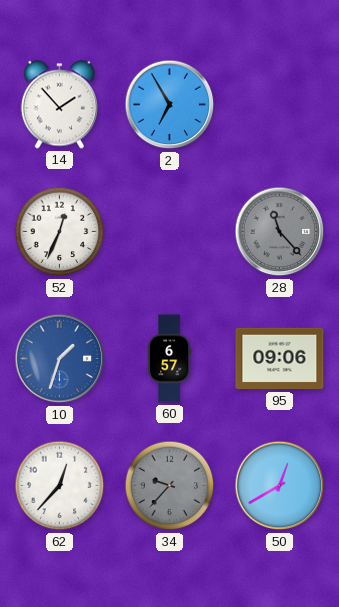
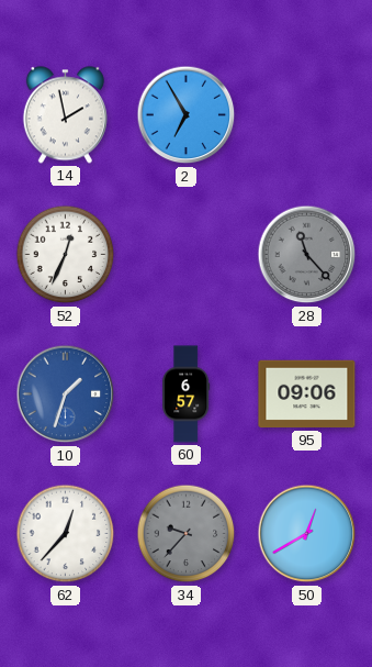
14: 1:53 -> 1:58
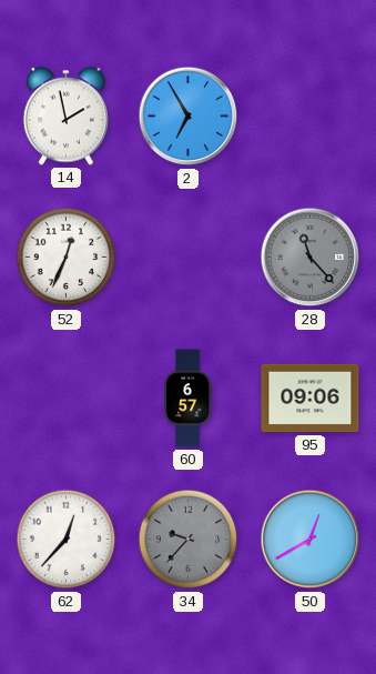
10: 1:33 -> none
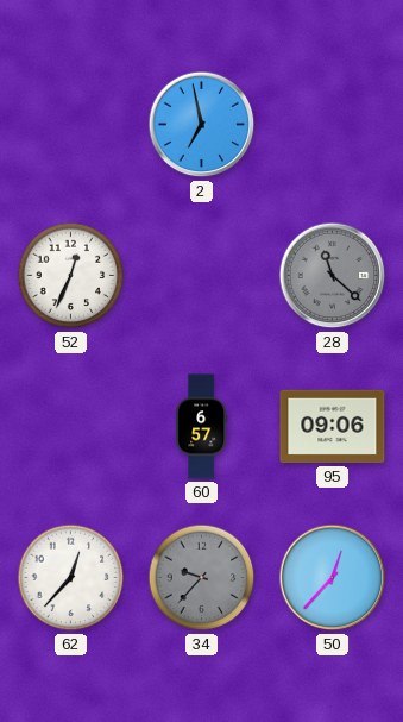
14: 1:58 -> none
2: 6:55 -> 6:58
28: 11:23 -> 11:22
50: 12:40 -> 12:37
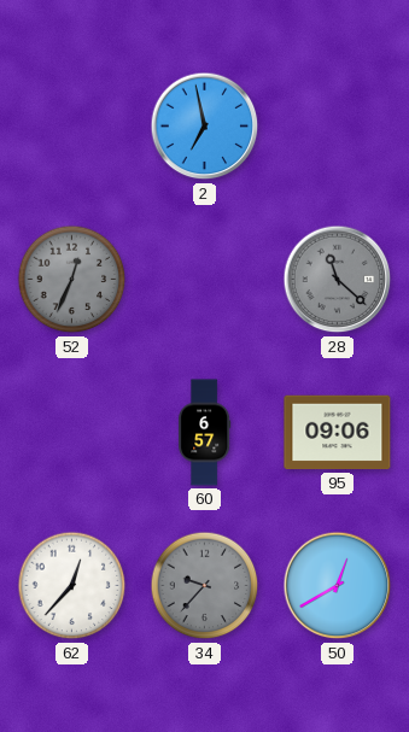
52 dial: white -> grey
50: 12:37 -> 12:40
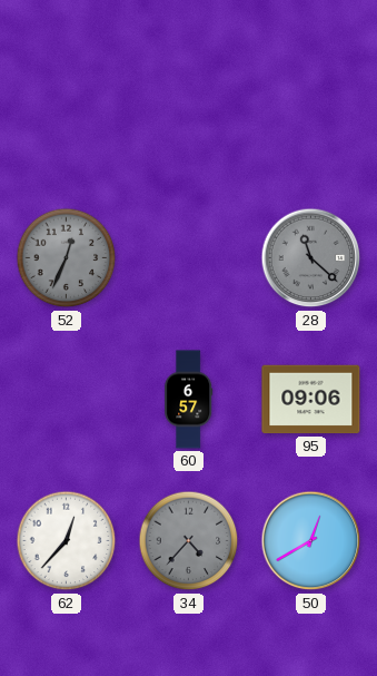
2: 6:58 -> none
34: 9:37 -> 4:37
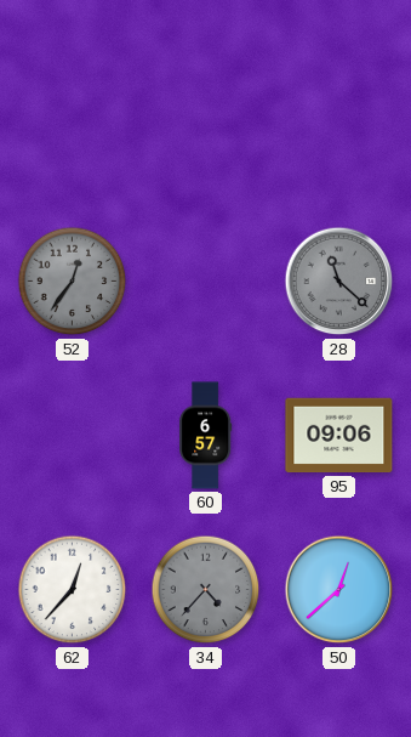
52: 12:34 -> 12:36
50: 12:40 -> 12:38
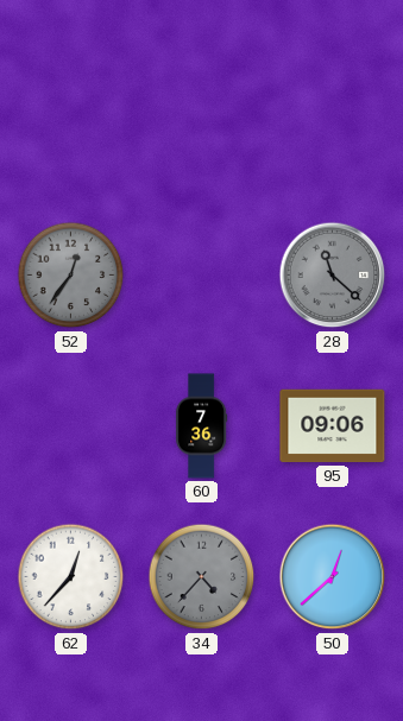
60: 6:57 -> 7:36
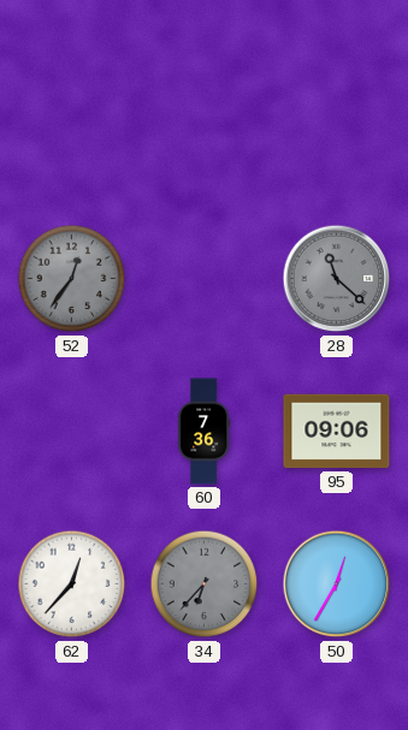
34: 4:37 -> 6:37
50: 12:38 -> 12:35
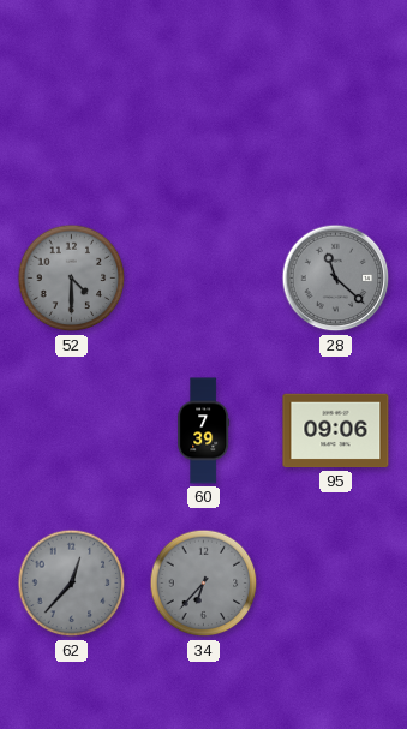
52: 12:36 -> 4:30
60: 7:36 -> 7:39
62 dial: white -> grey
50: 12:35 -> none
